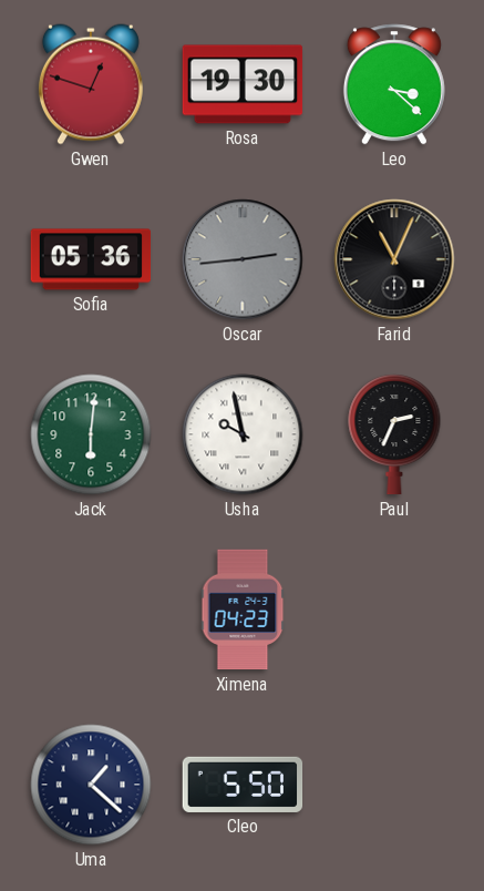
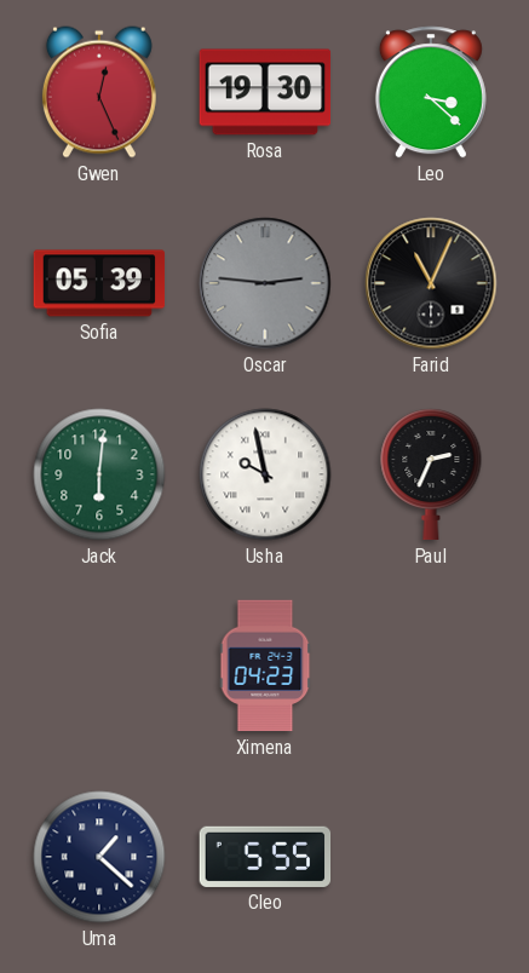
Gwen: 12:48 -> 12:26
Sofia: 05:36 -> 05:39
Oscar: 2:44 -> 2:46
Cleo: 5:50 -> 5:55
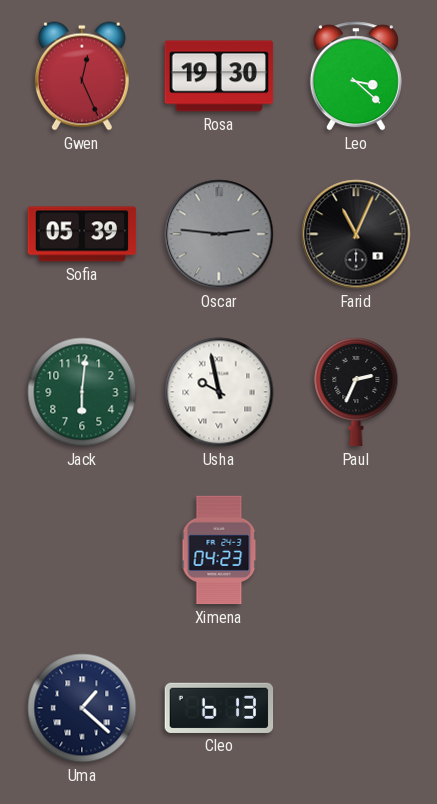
Cleo: 5:55 -> 6:13
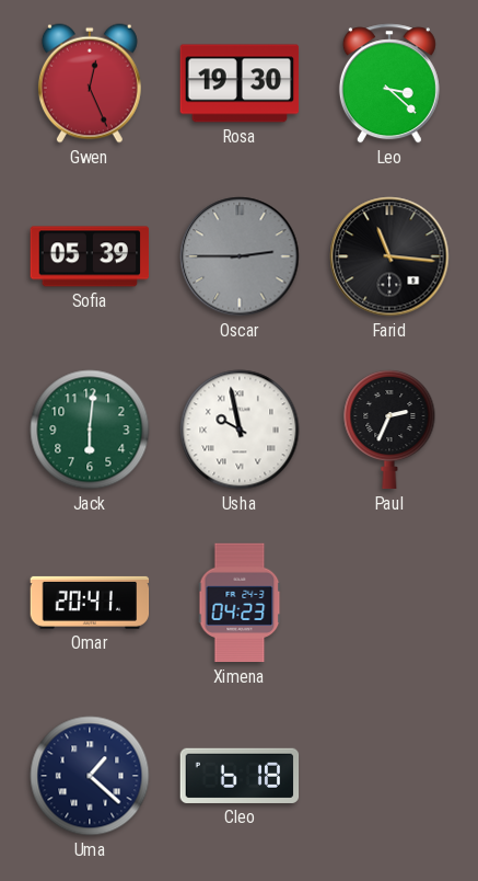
Oscar: 2:46 -> 2:45
Farid: 11:04 -> 11:16
Omar: none -> 20:41
Cleo: 6:13 -> 6:18
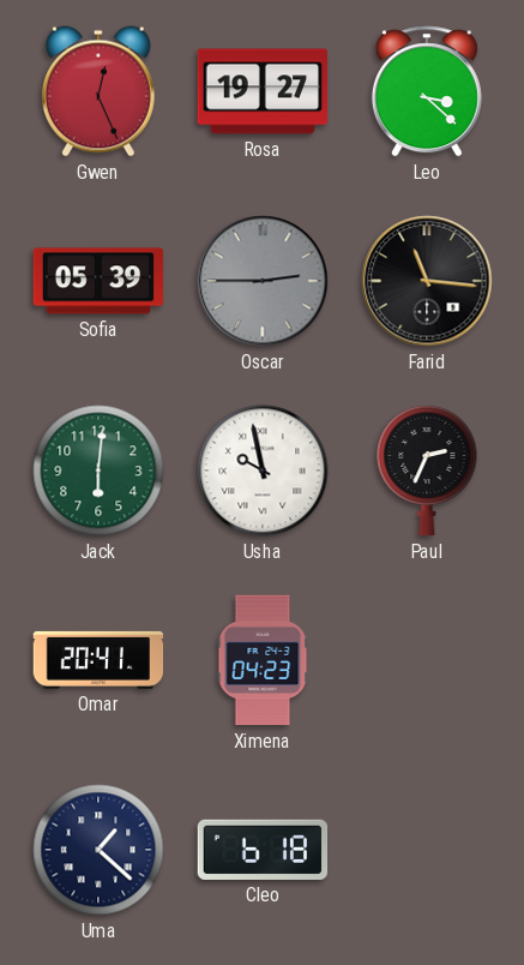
Rosa: 19:30 -> 19:27
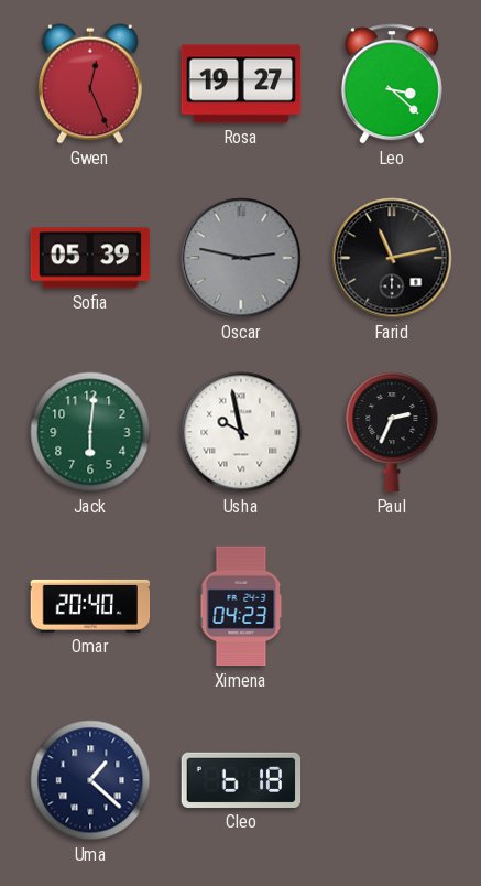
Oscar: 2:45 -> 2:47
Farid: 11:16 -> 11:13
Omar: 20:41 -> 20:40
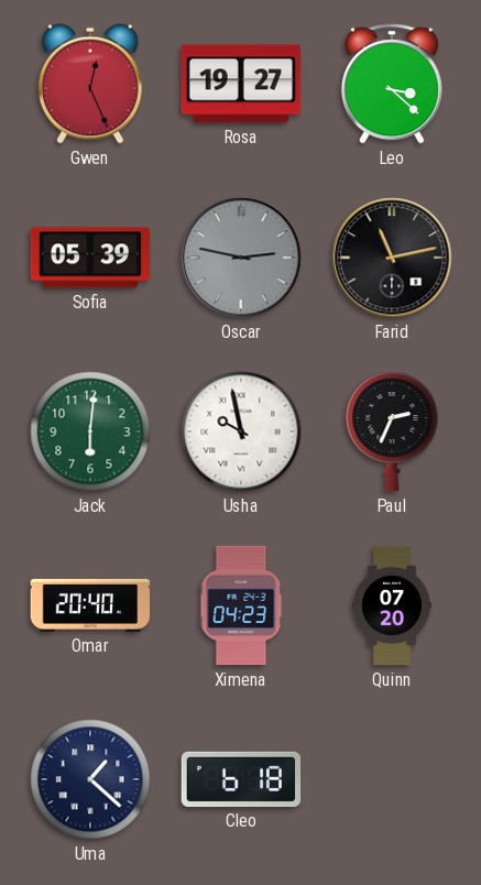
Quinn: none -> 07:20
